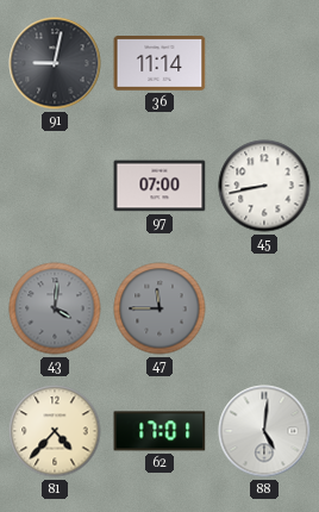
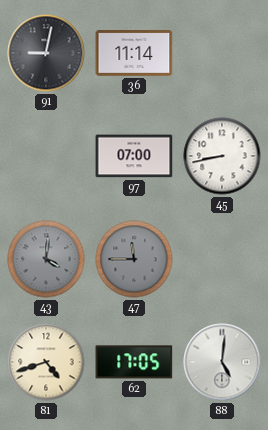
81: 4:37 -> 4:42
62: 17:01 -> 17:05
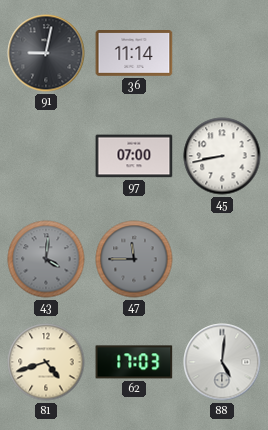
62: 17:05 -> 17:03
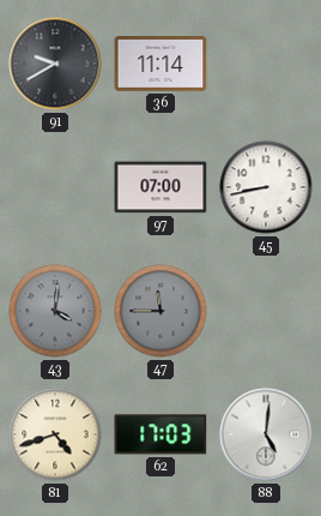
91: 9:02 -> 9:40
